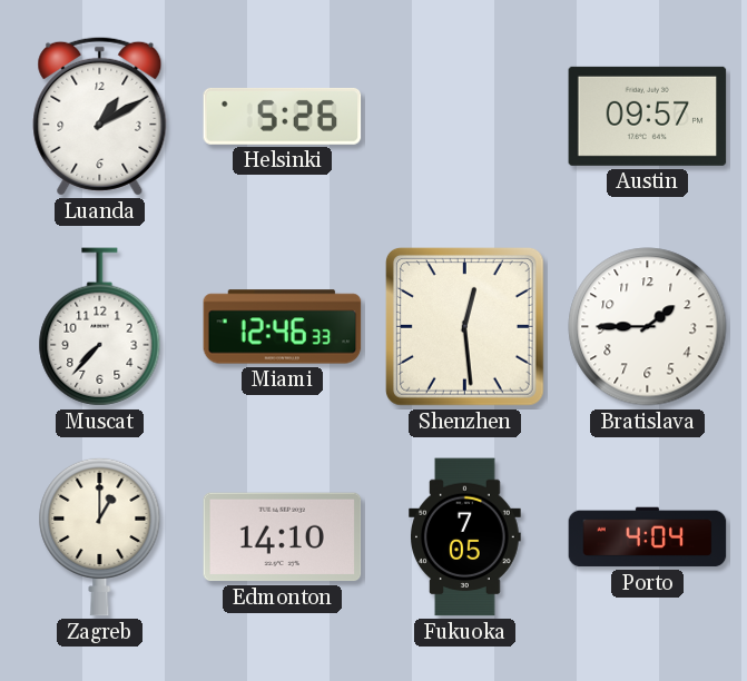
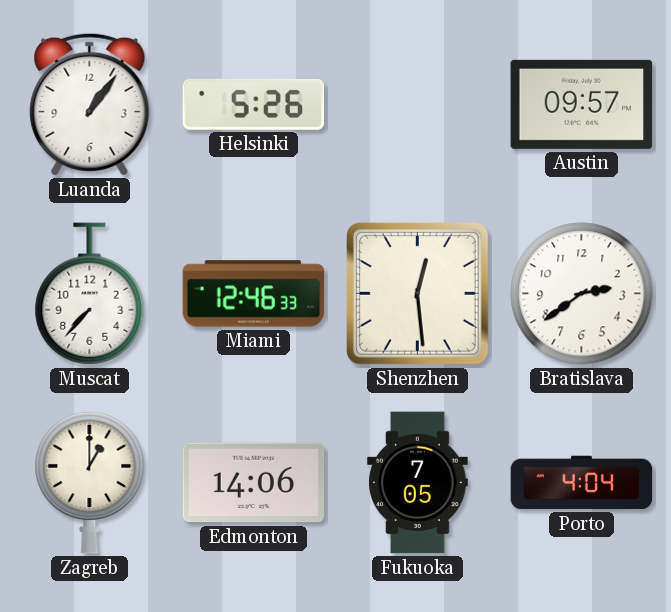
Luanda: 1:10 -> 1:06
Bratislava: 1:45 -> 2:39
Edmonton: 14:10 -> 14:06
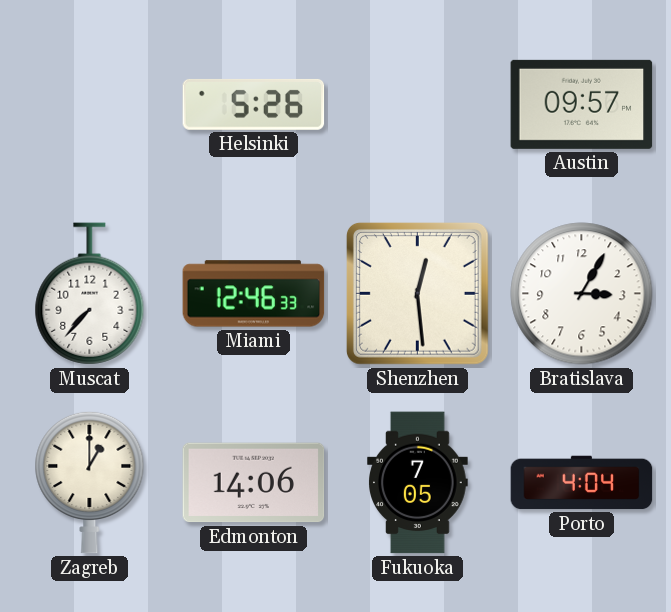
Luanda: 1:06 -> none
Bratislava: 2:39 -> 3:05
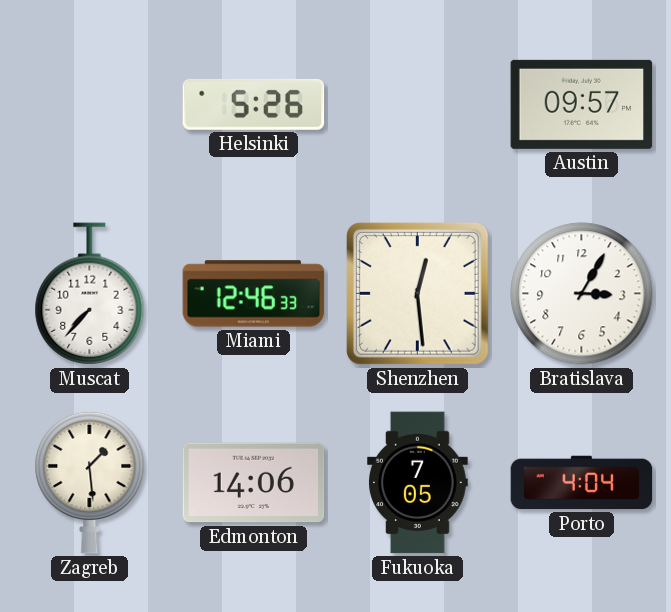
Zagreb: 1:00 -> 1:29
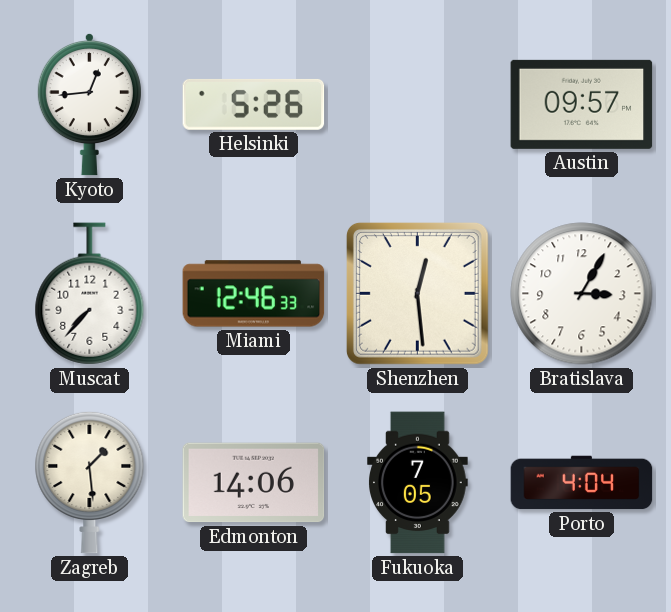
Kyoto: none -> 12:44
